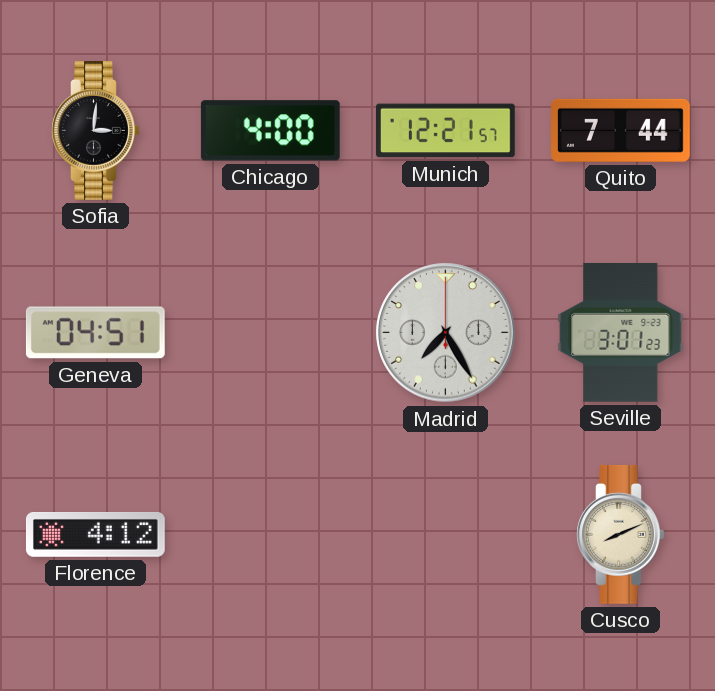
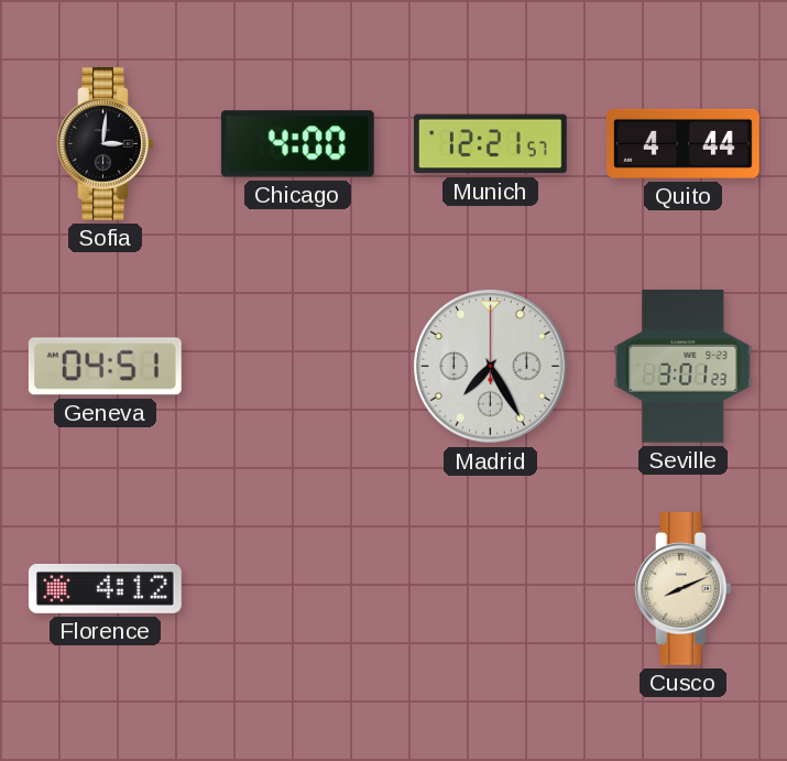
Quito: 7:44 -> 4:44
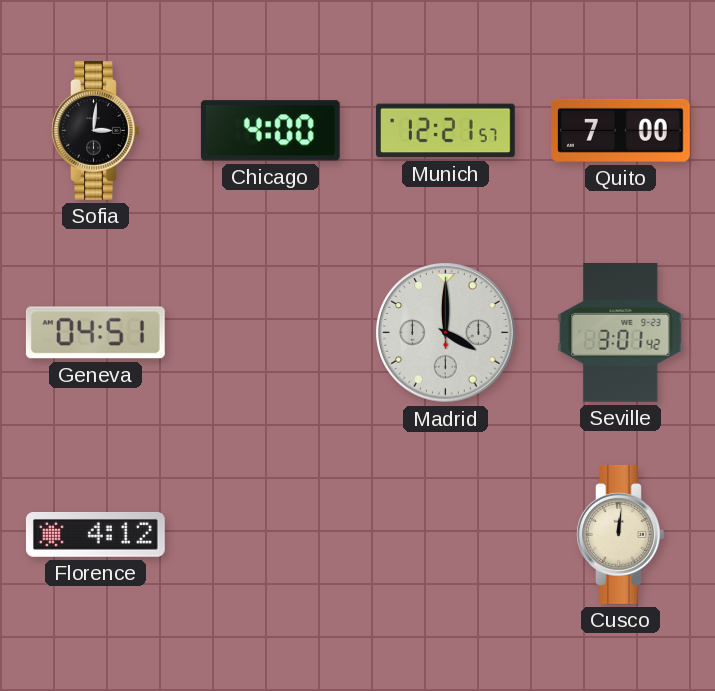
Quito: 4:44 -> 7:00
Madrid: 7:25 -> 4:00
Seville: 3:01:23 -> 3:01:42
Cusco: 8:11 -> 12:01
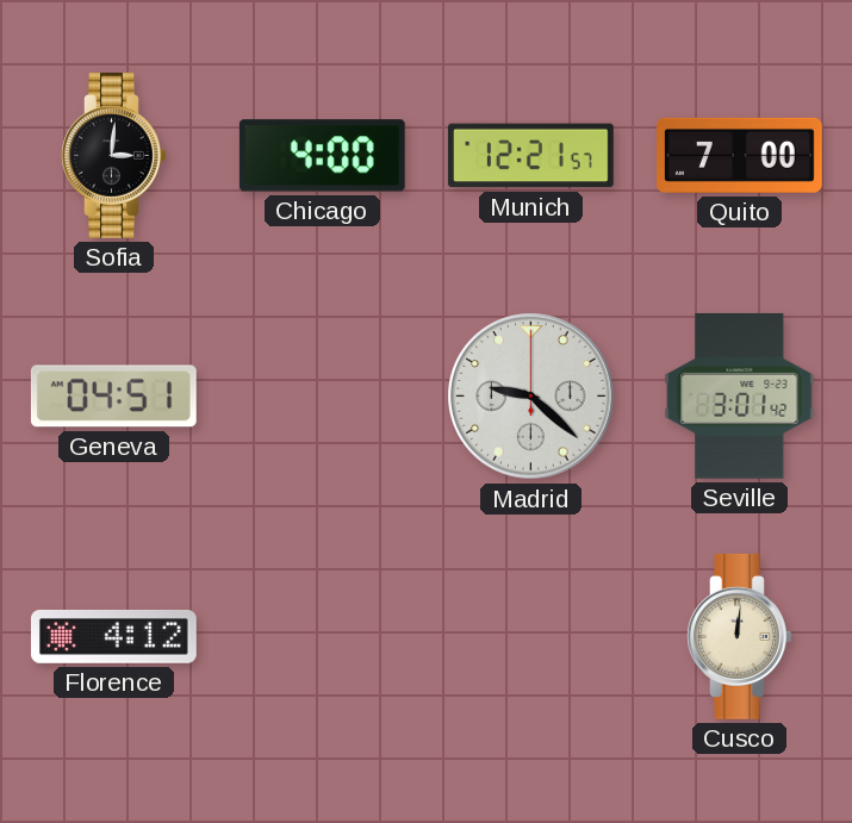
Madrid: 4:00 -> 9:22
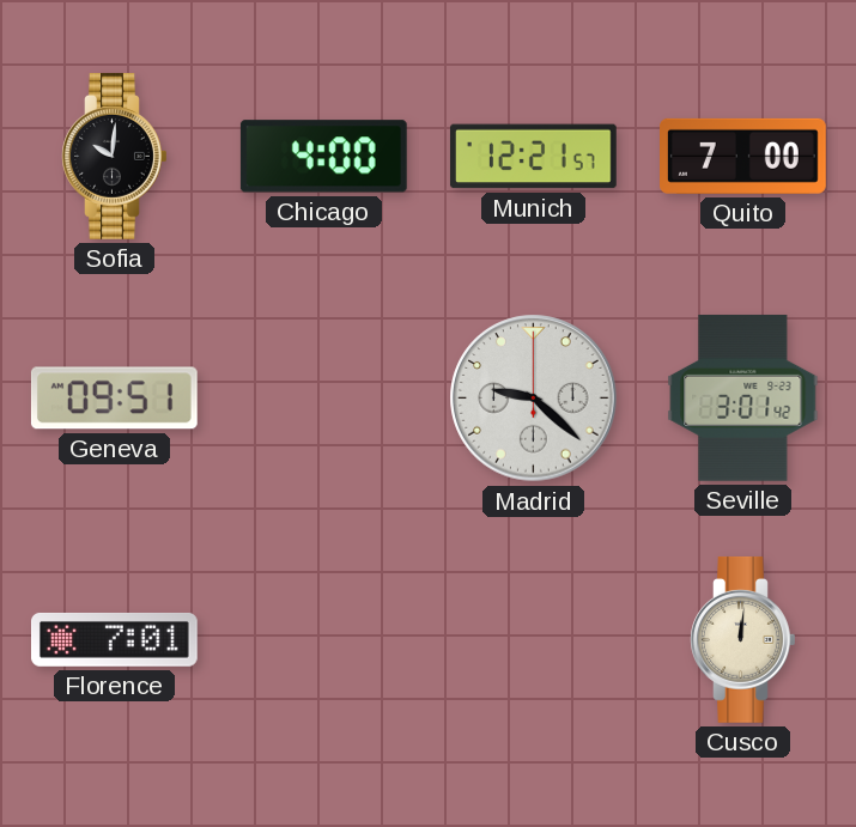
Sofia: 3:01 -> 10:01
Geneva: 04:51 -> 09:51
Florence: 4:12 -> 7:01
